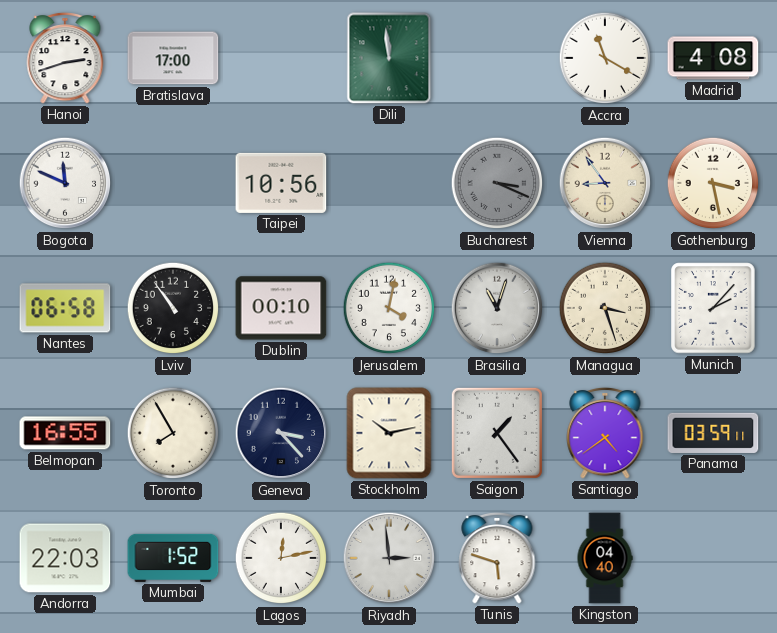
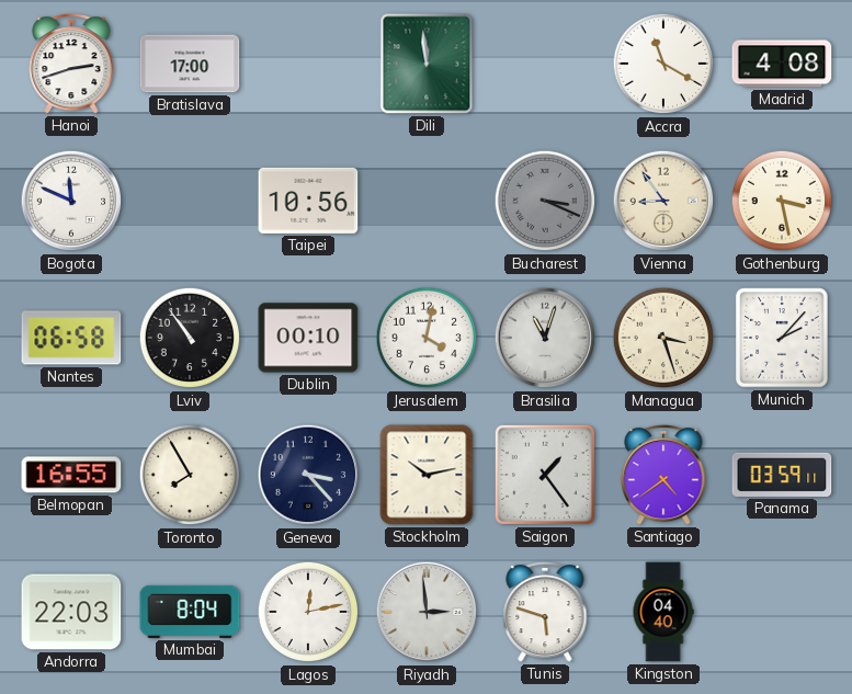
Mumbai: 1:52 -> 8:04
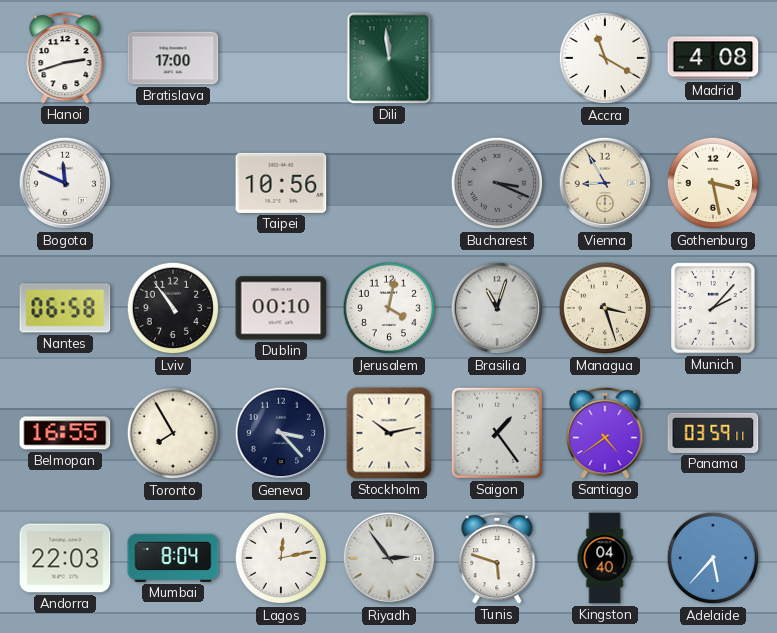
Vienna: 8:54 -> 8:55
Riyadh: 2:59 -> 2:54
Adelaide: none -> 5:37
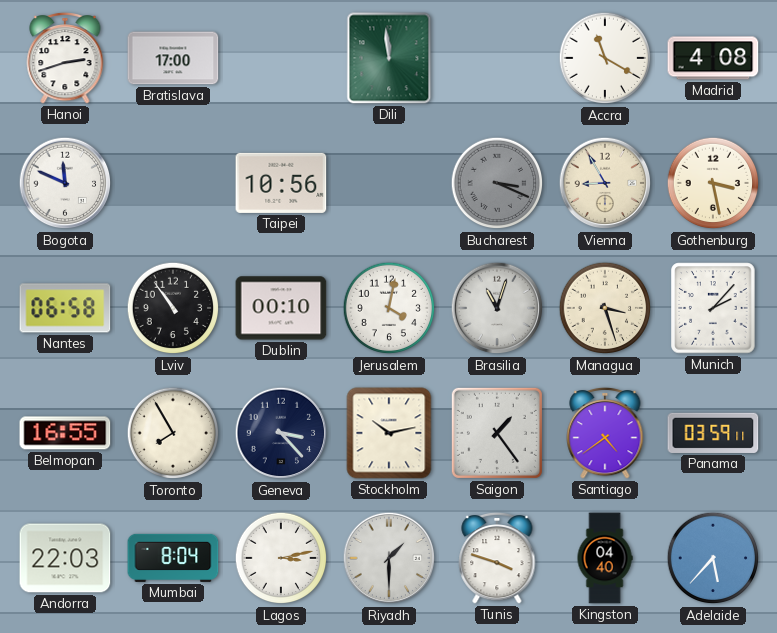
Lagos: 12:13 -> 3:13
Riyadh: 2:54 -> 1:30
Tunis: 5:48 -> 3:48
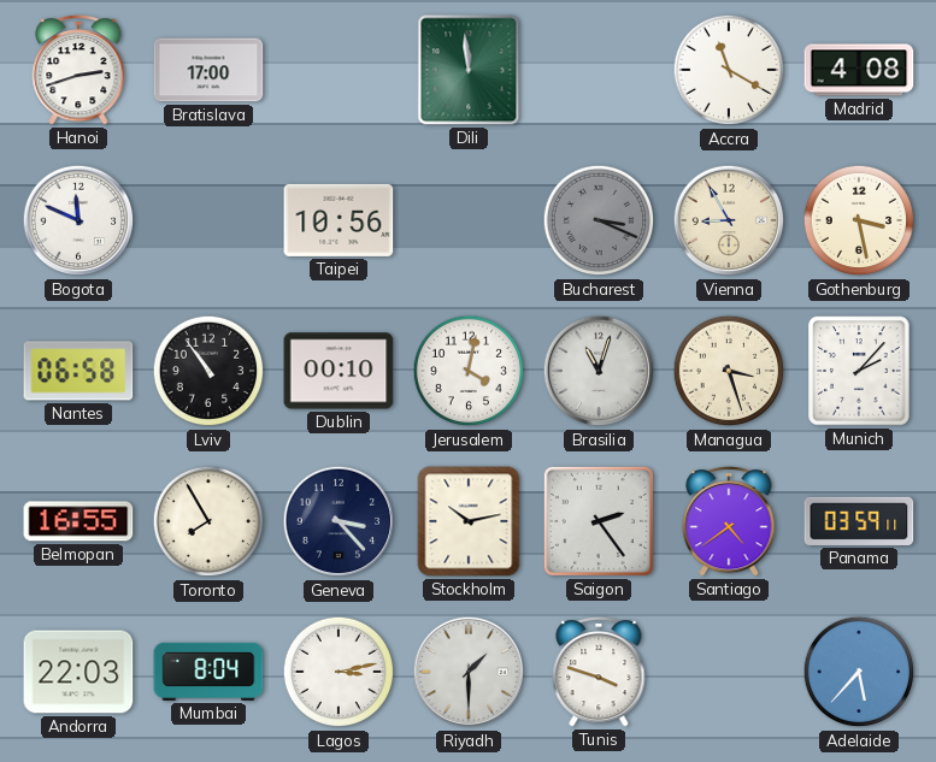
Saigon: 1:24 -> 2:24
Kingston: 04:40 -> none
